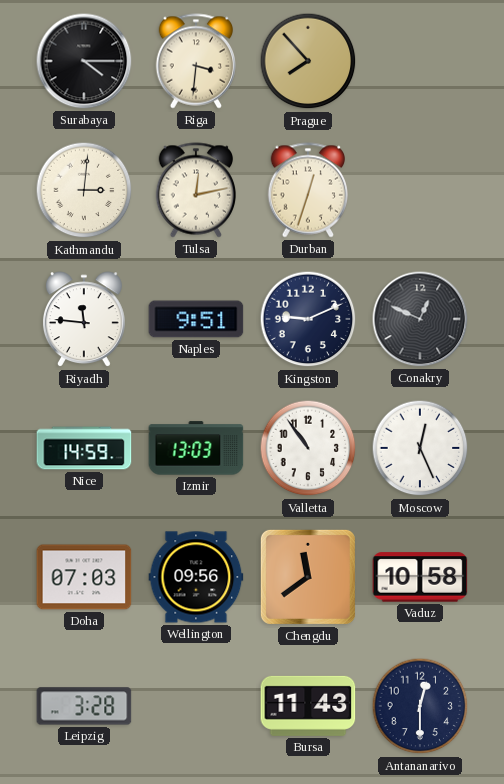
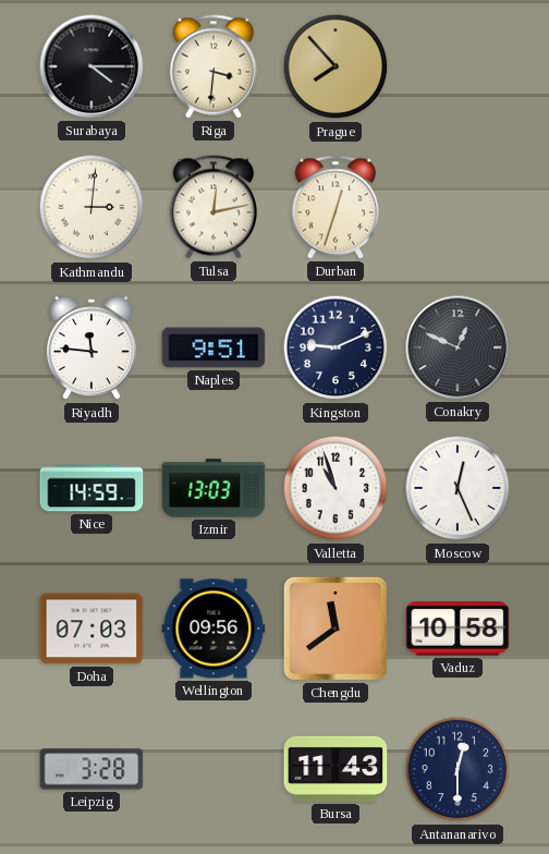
Valletta: 10:54 -> 10:57
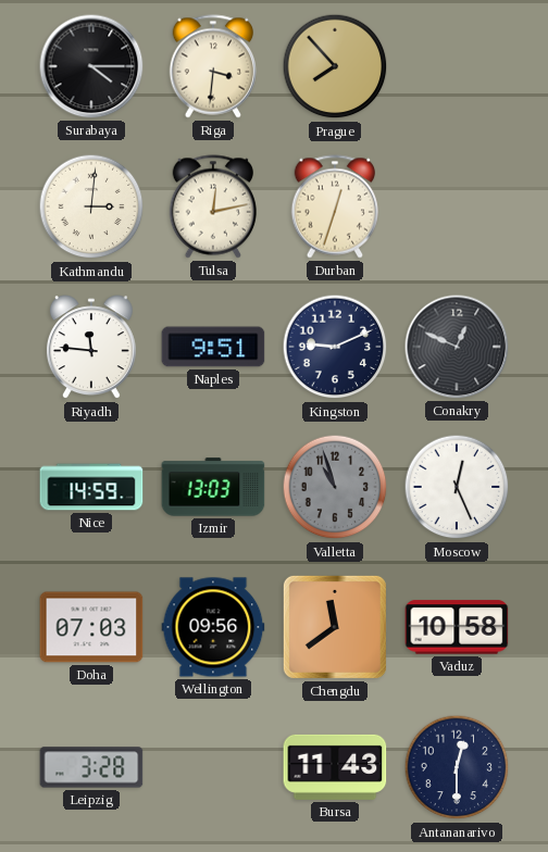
Valletta dial: white -> grey
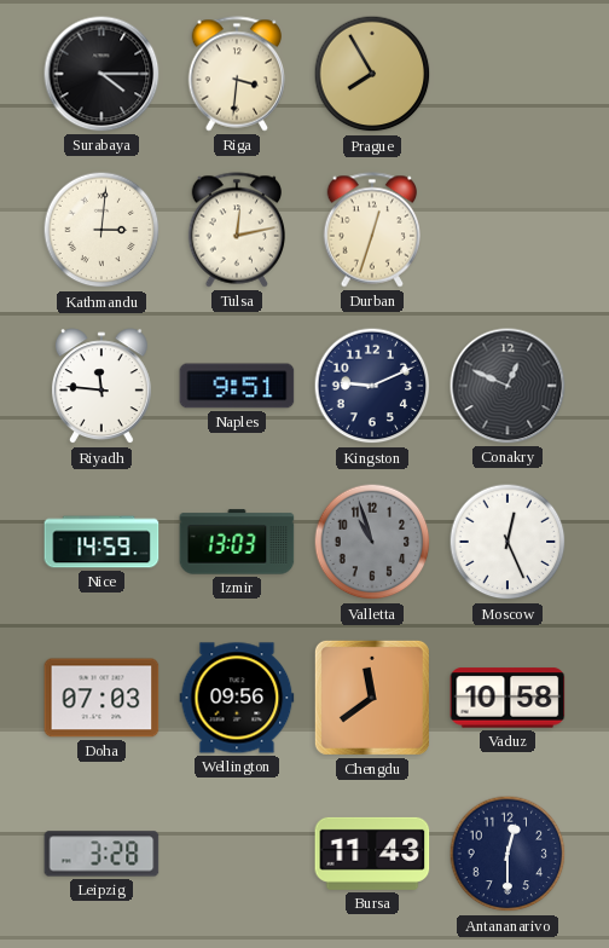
Prague: 7:53 -> 7:55
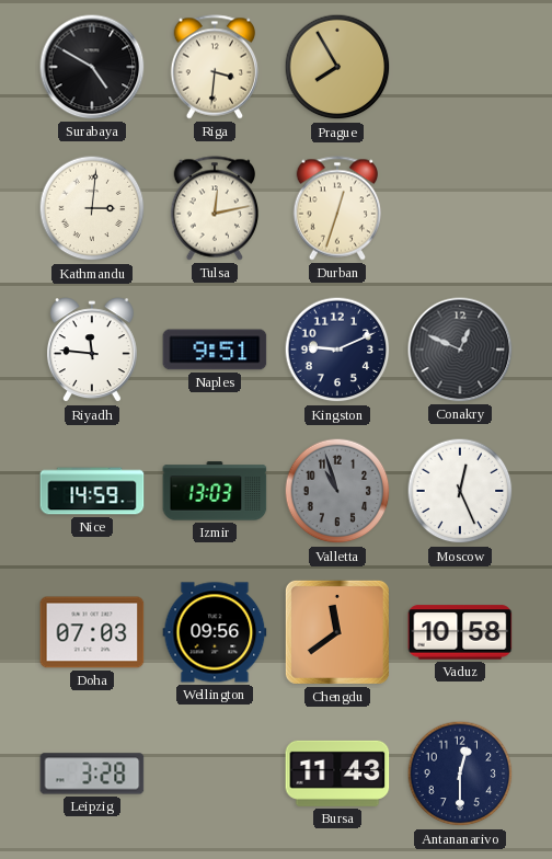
Surabaya: 4:15 -> 4:50
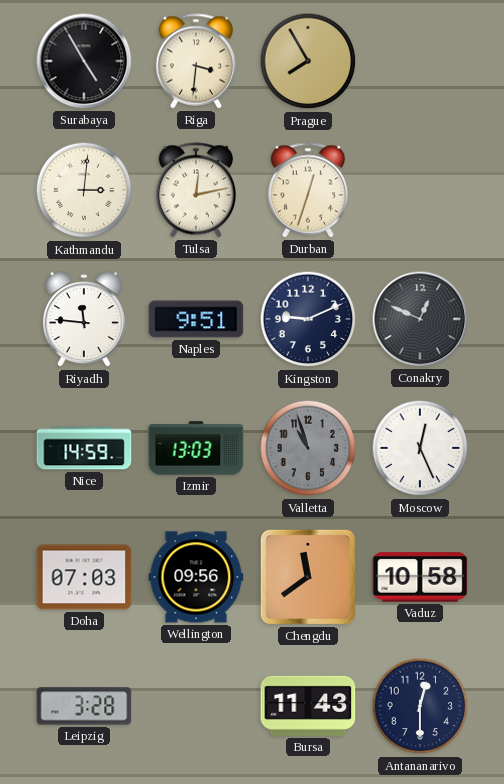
Surabaya: 4:50 -> 4:55
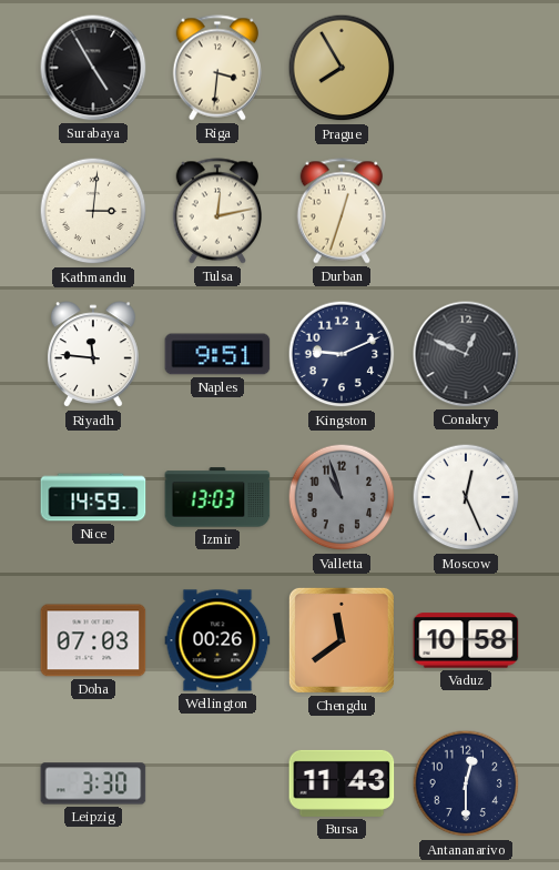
Wellington: 09:56 -> 00:26
Leipzig: 3:28 -> 3:30
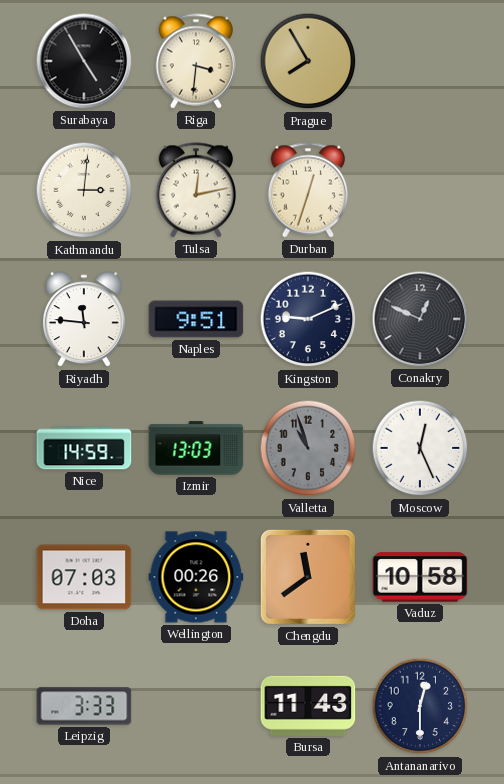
Leipzig: 3:30 -> 3:33
